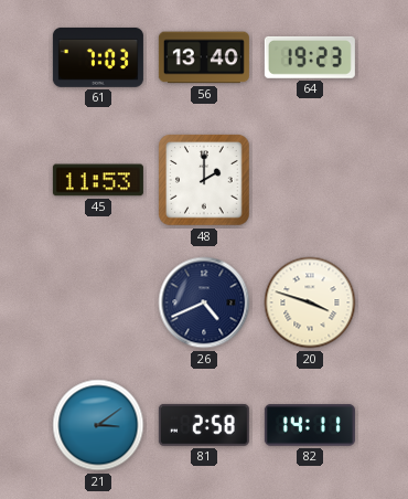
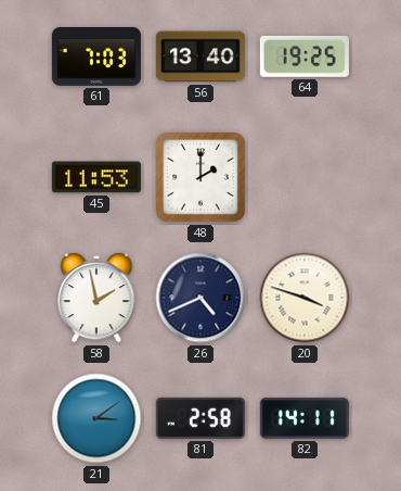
64: 19:23 -> 19:25
58: none -> 1:58
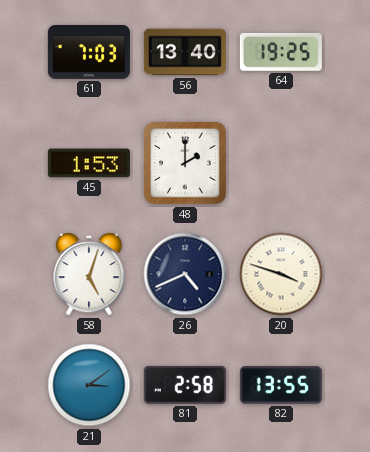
45: 11:53 -> 1:53
58: 1:58 -> 5:03
82: 14:11 -> 13:55
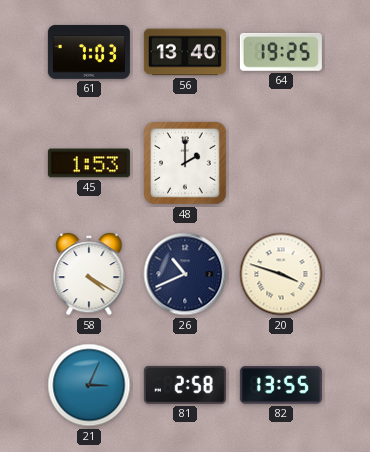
58: 5:03 -> 4:20
26: 4:41 -> 10:41
21: 3:09 -> 3:04
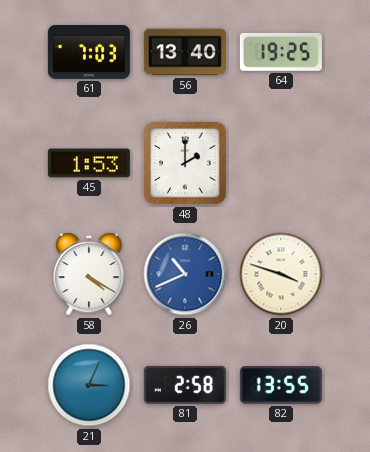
26 dial: navy -> blue
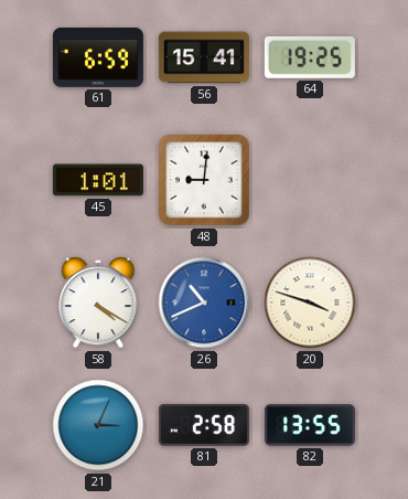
61: 7:03 -> 6:59
56: 13:40 -> 15:41
45: 1:53 -> 1:01
48: 2:00 -> 9:01
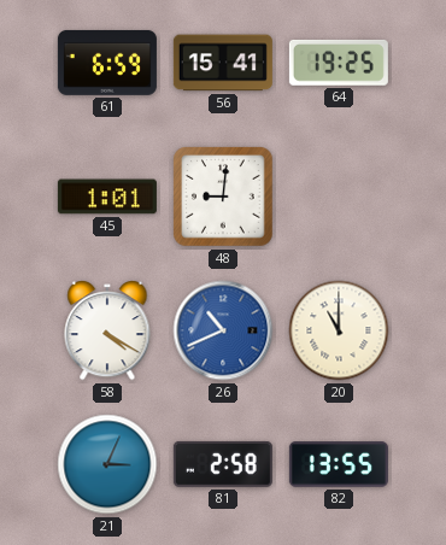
20: 3:48 -> 11:00
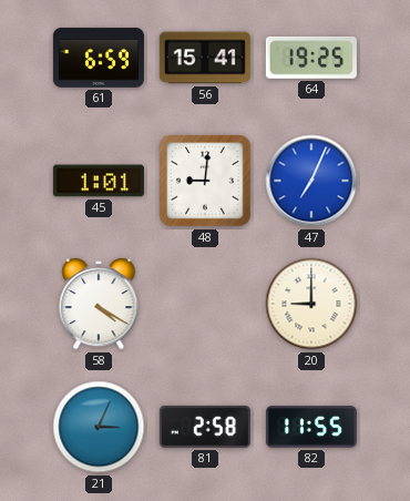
47: none -> 7:04
26: 10:41 -> none
20: 11:00 -> 9:00
82: 13:55 -> 11:55
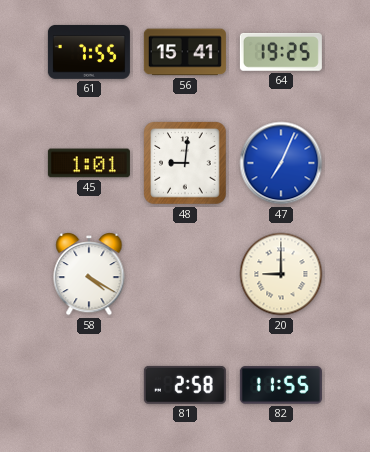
61: 6:59 -> 7:55
21: 3:04 -> none
